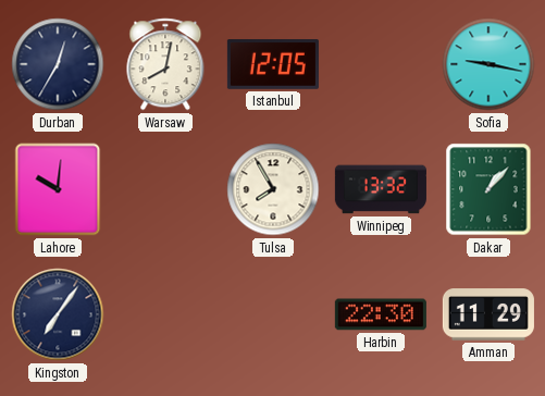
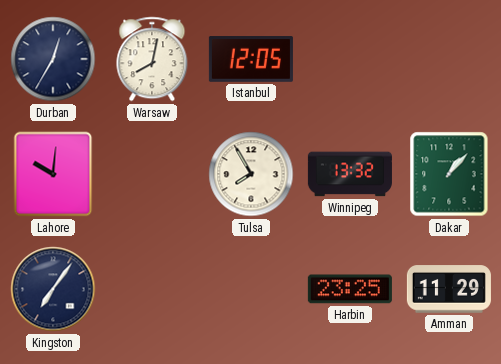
Sofia: 9:17 -> none
Harbin: 22:30 -> 23:25
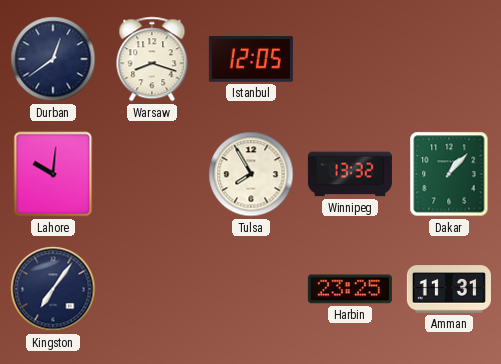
Durban: 12:35 -> 12:39
Warsaw: 8:02 -> 8:18
Amman: 11:29 -> 11:31
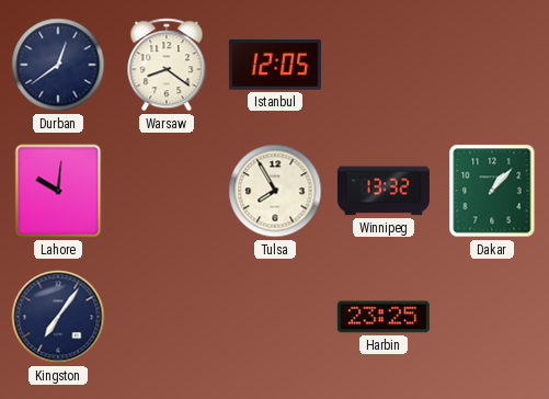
Warsaw: 8:18 -> 8:21
Amman: 11:31 -> none
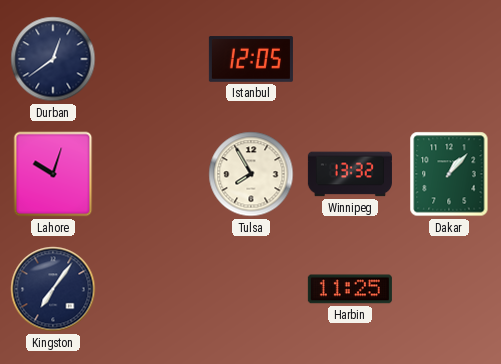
Warsaw: 8:21 -> none
Lahore: 10:01 -> 10:03
Harbin: 23:25 -> 11:25
